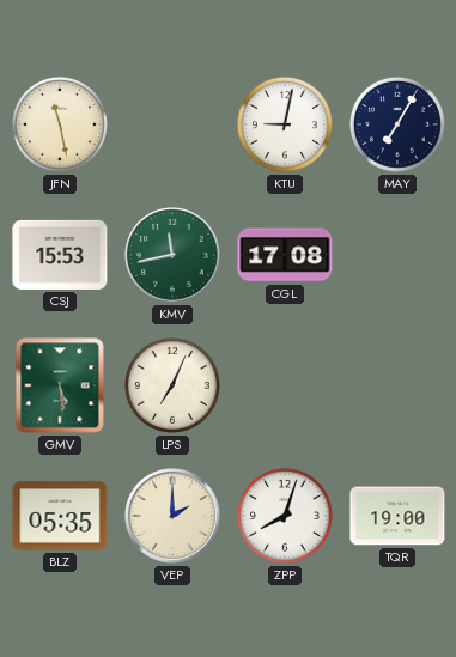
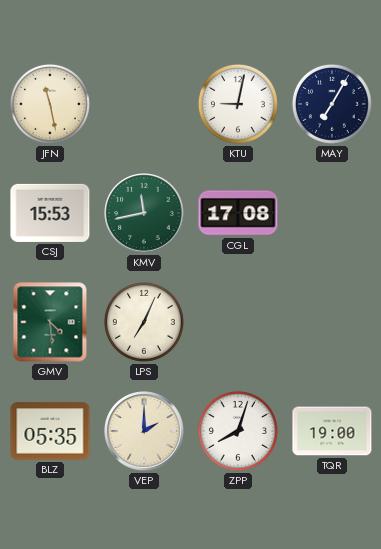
GMV: 5:29 -> 4:29
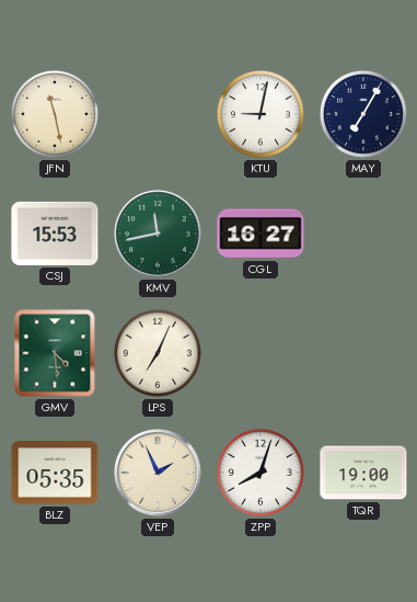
CGL: 17:08 -> 16:27
VEP: 2:00 -> 1:56
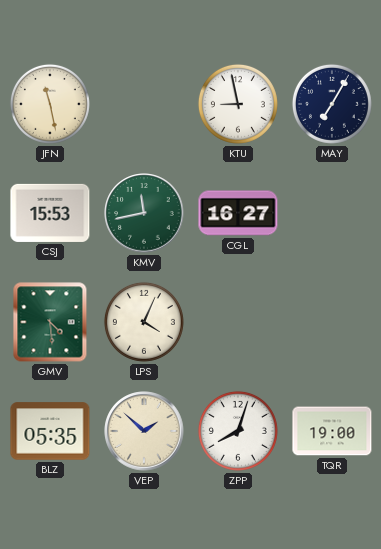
KTU: 9:02 -> 8:58
LPS: 7:04 -> 4:04
VEP: 1:56 -> 1:52
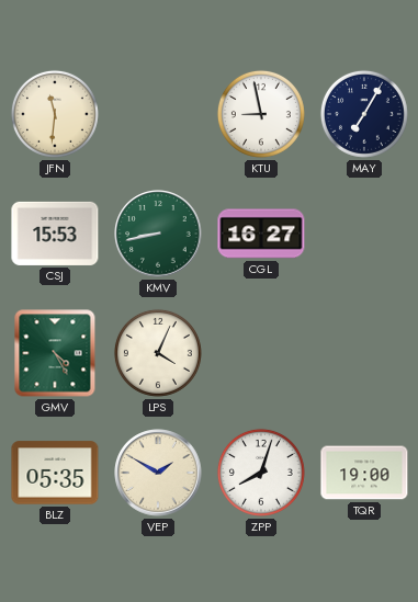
JFN: 11:28 -> 11:31
KMV: 11:43 -> 8:43
GMV: 4:29 -> 4:25
VEP: 1:52 -> 1:50
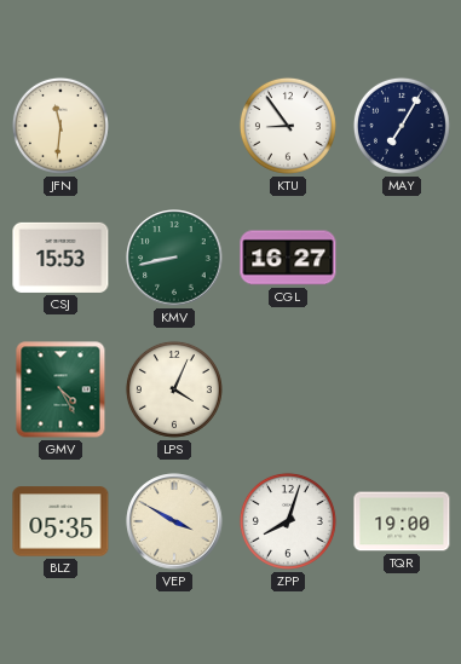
KTU: 8:58 -> 8:54
VEP: 1:50 -> 3:50
